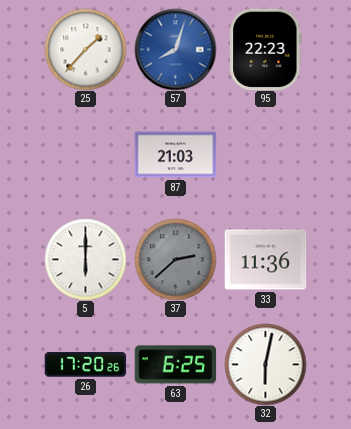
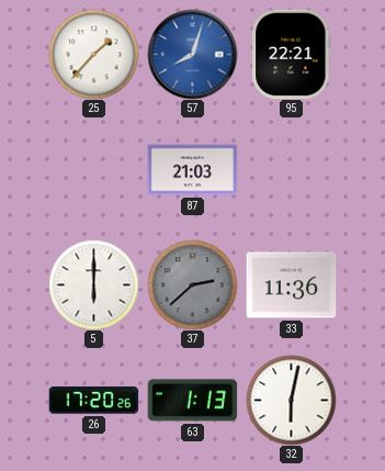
95: 22:23 -> 22:21
63: 6:25 -> 1:13
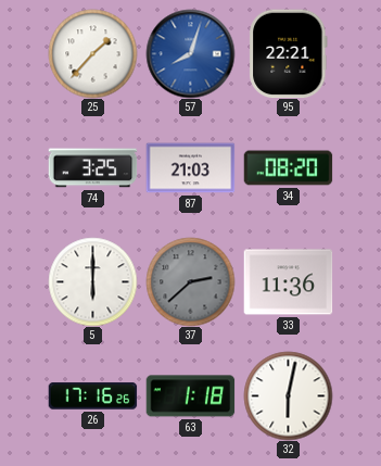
74: none -> 3:25
34: none -> 08:20
26: 17:20 -> 17:16
63: 1:13 -> 1:18
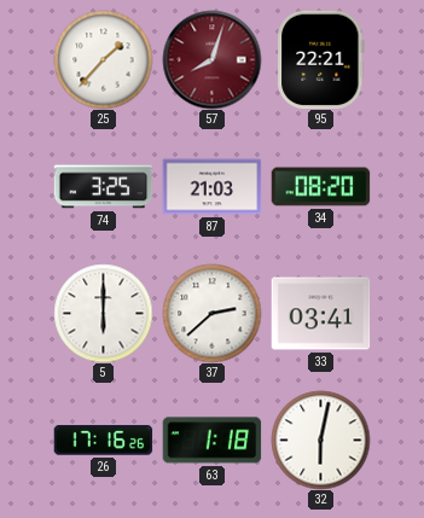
57 dial: blue -> burgundy
37 dial: grey -> white
33: 11:36 -> 03:41
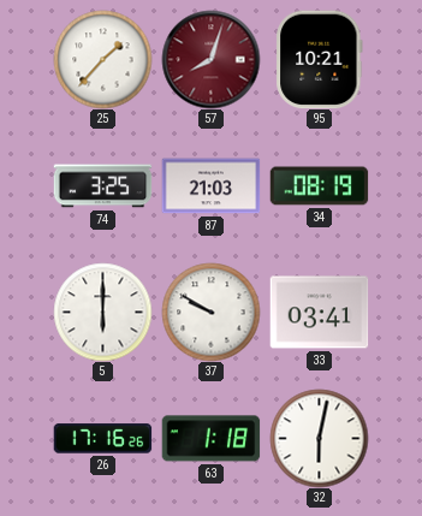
95: 22:21 -> 10:21
34: 08:20 -> 08:19
37: 2:38 -> 9:50
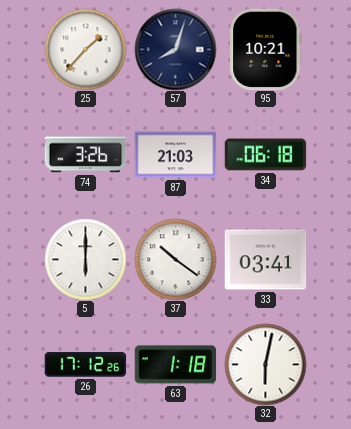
57 dial: burgundy -> navy
74: 3:25 -> 3:26
34: 08:19 -> 06:18
37: 9:50 -> 10:21
26: 17:16 -> 17:12
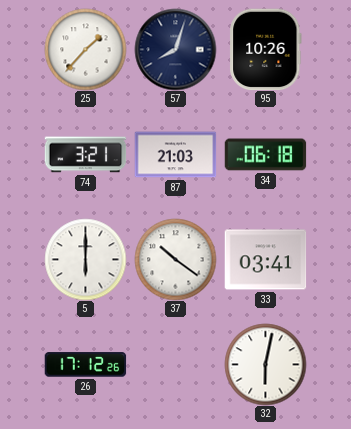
95: 10:21 -> 10:26
74: 3:26 -> 3:21
63: 1:18 -> none
